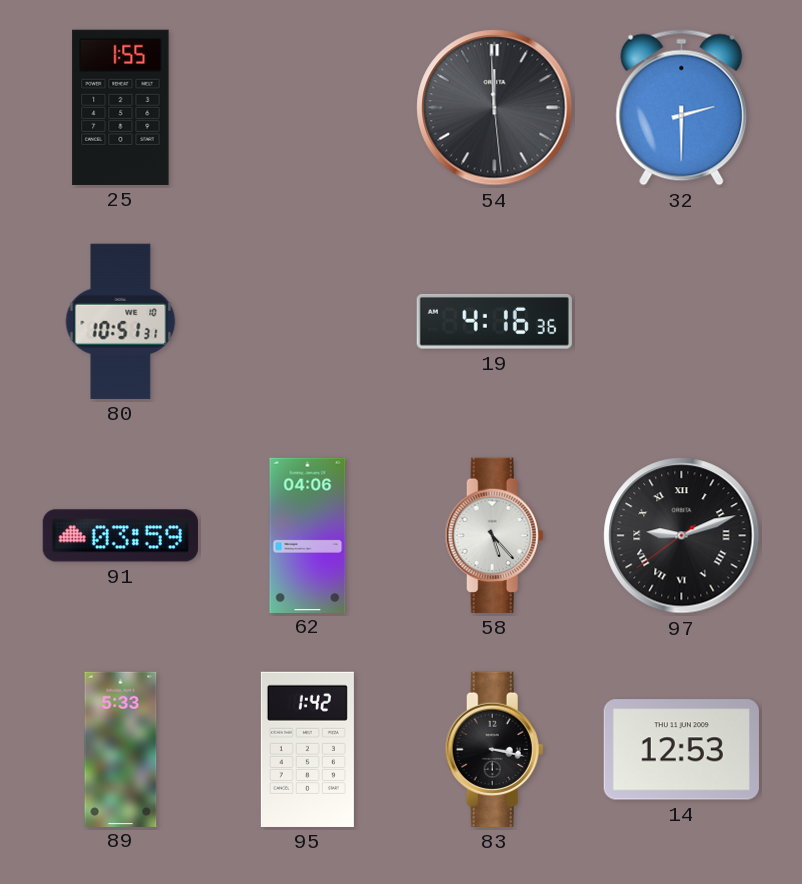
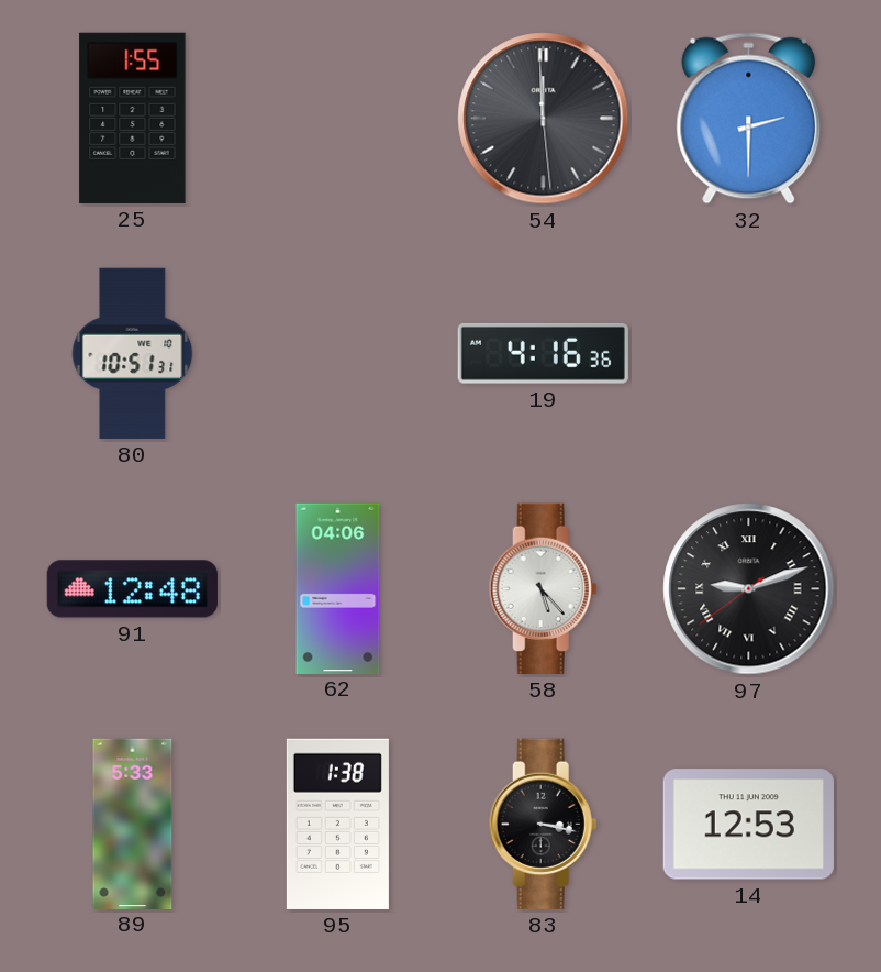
91: 03:59 -> 12:48
95: 1:42 -> 1:38
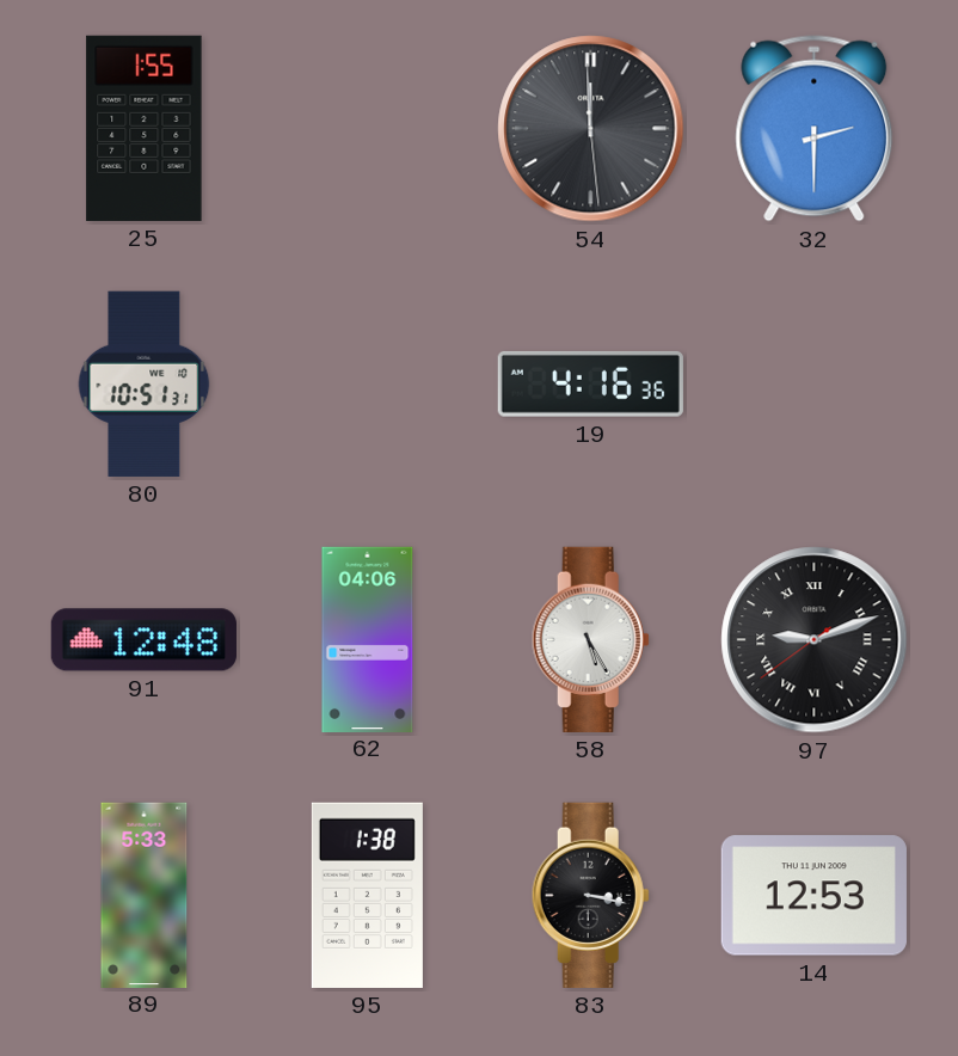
58: 5:23 -> 5:25
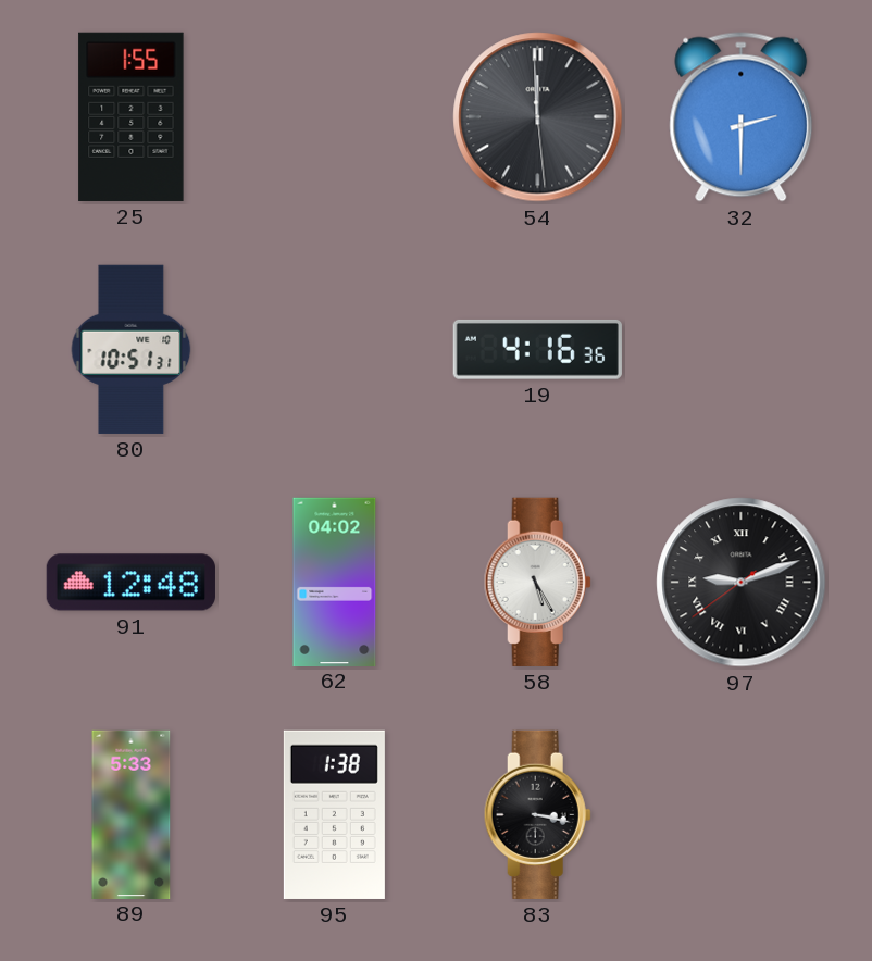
62: 04:06 -> 04:02
14: 12:53 -> none
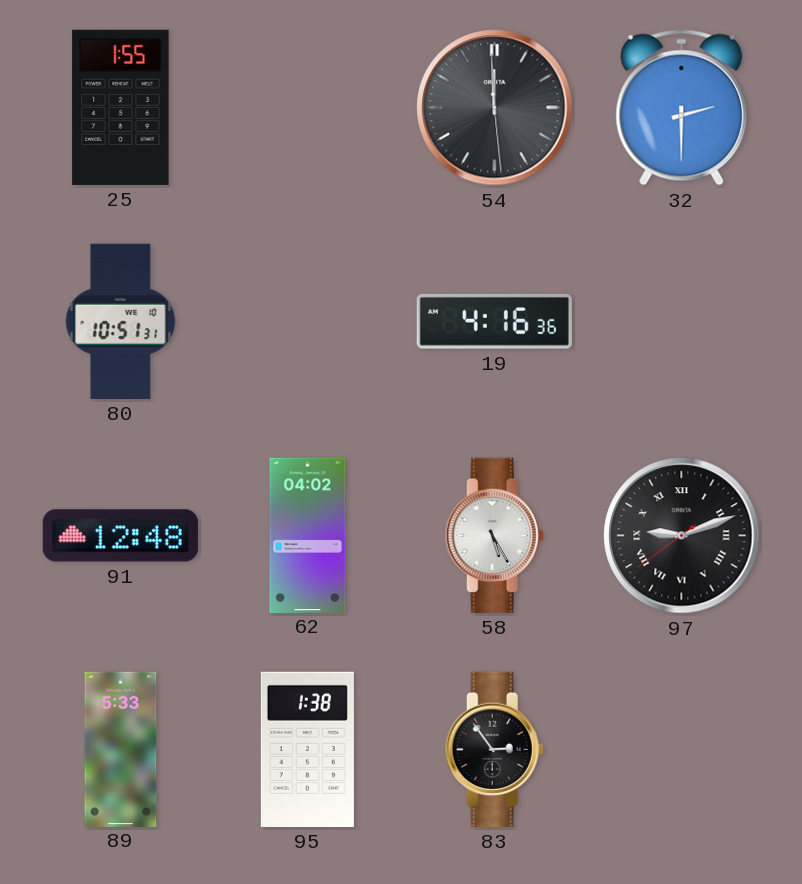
83: 3:17 -> 2:54
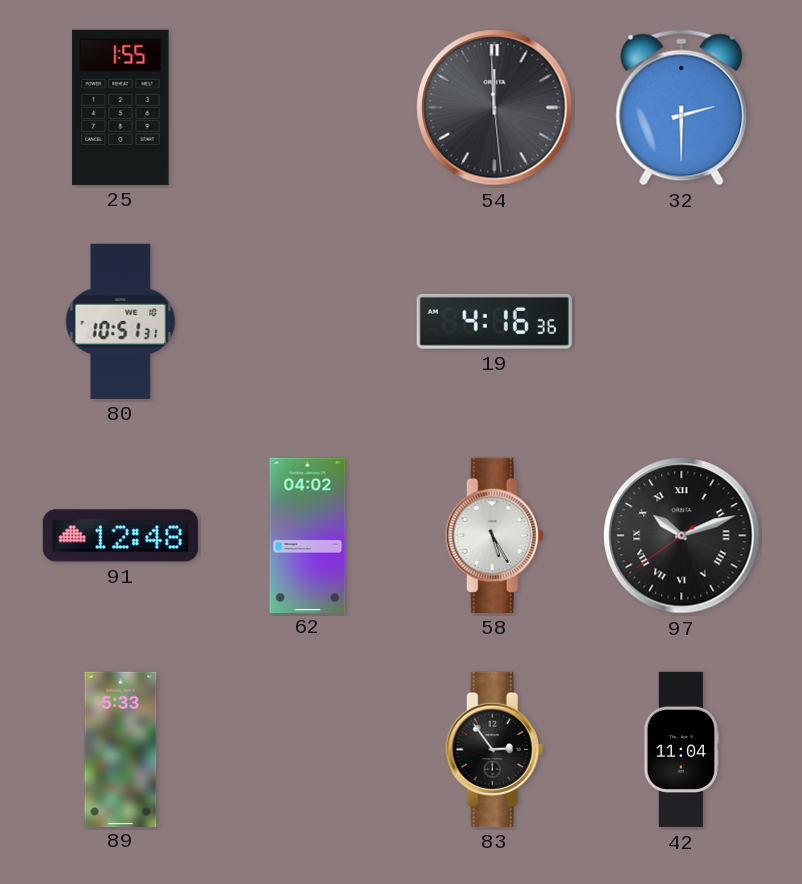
97: 9:11 -> 10:11
95: 1:38 -> none
42: none -> 11:04
